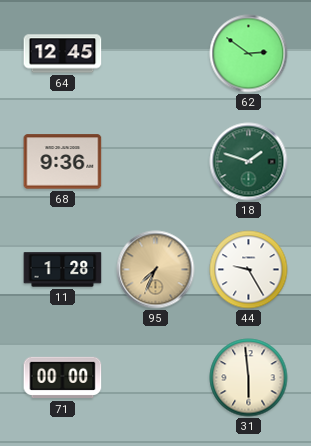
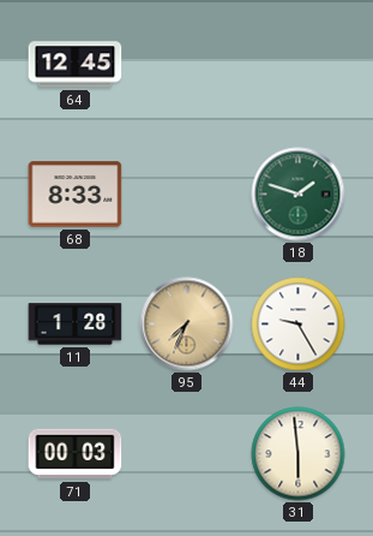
62: 2:51 -> none
68: 9:36 -> 8:33
71: 00:00 -> 00:03
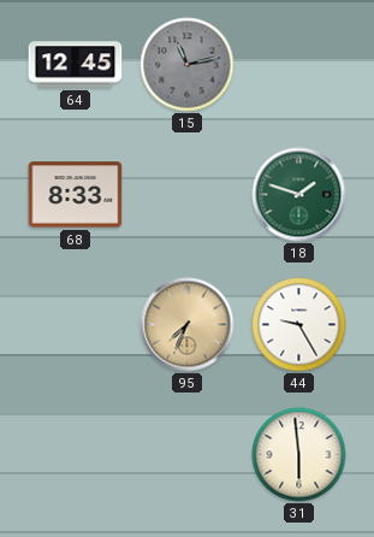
15: none -> 11:13
11: 1:28 -> none
71: 00:03 -> none
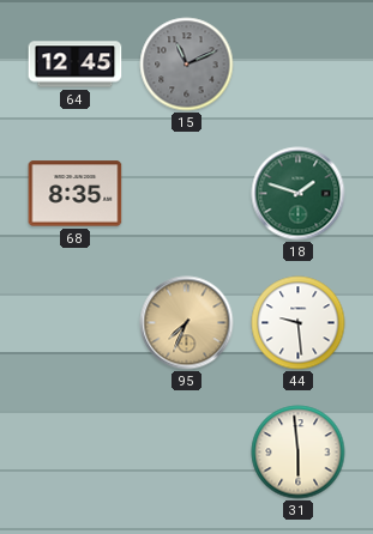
15: 11:13 -> 11:11
68: 8:33 -> 8:35
44: 9:25 -> 9:29
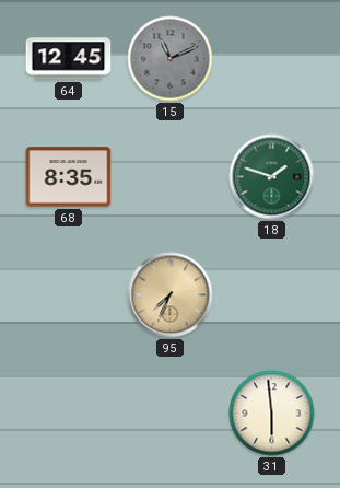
44: 9:29 -> none
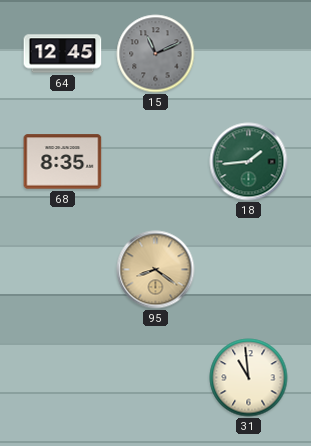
18: 1:48 -> 1:44
95: 7:34 -> 8:21
31: 5:59 -> 10:59
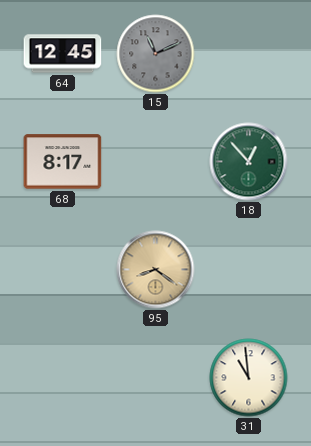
68: 8:35 -> 8:17
18: 1:44 -> 12:53
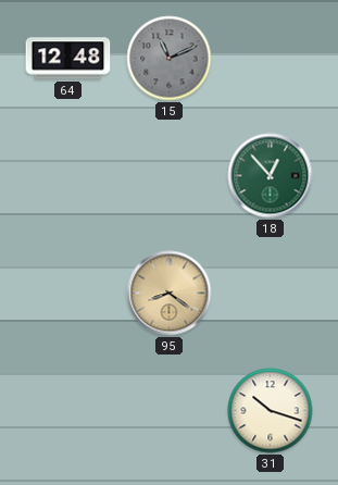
64: 12:45 -> 12:48
68: 8:17 -> none
31: 10:59 -> 10:18
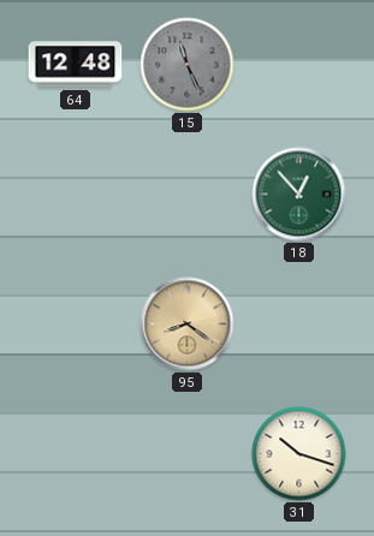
15: 11:11 -> 11:26
